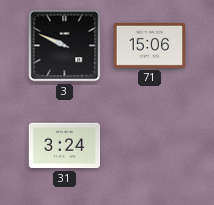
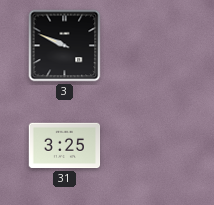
71: 15:06 -> none
31: 3:24 -> 3:25
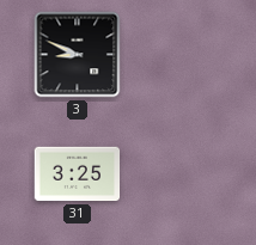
3: 9:49 -> 8:49
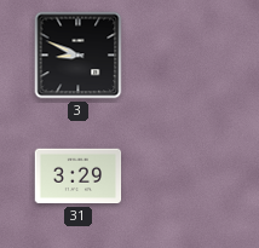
31: 3:25 -> 3:29
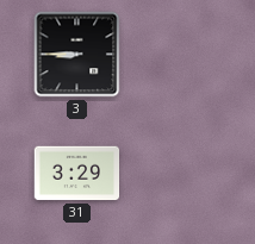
3: 8:49 -> 8:45
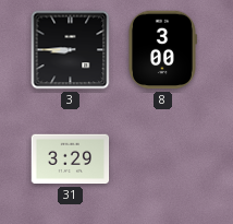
8: none -> 3:00
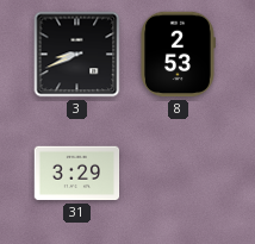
3: 8:45 -> 8:41
8: 3:00 -> 2:53
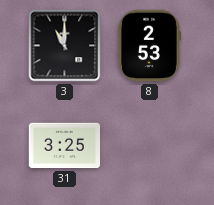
3: 8:41 -> 11:00
31: 3:29 -> 3:25
